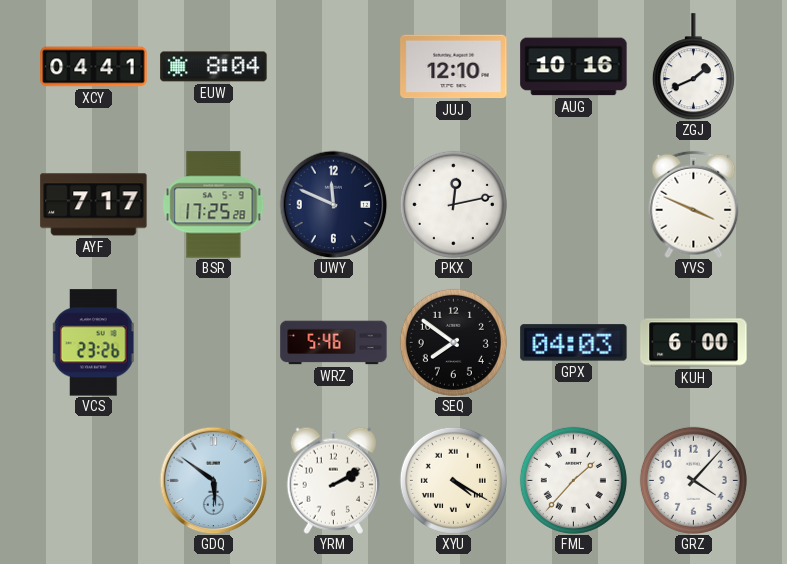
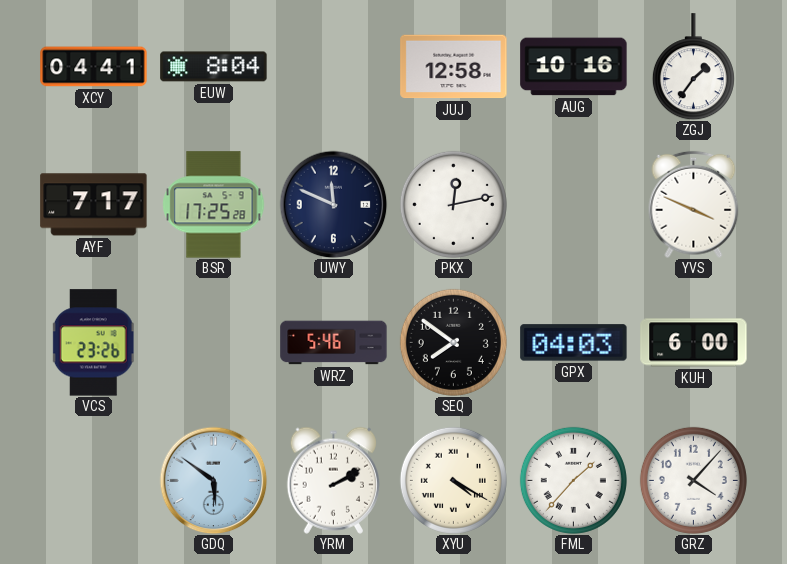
JUJ: 12:10 -> 12:58
ZGJ: 1:41 -> 1:36
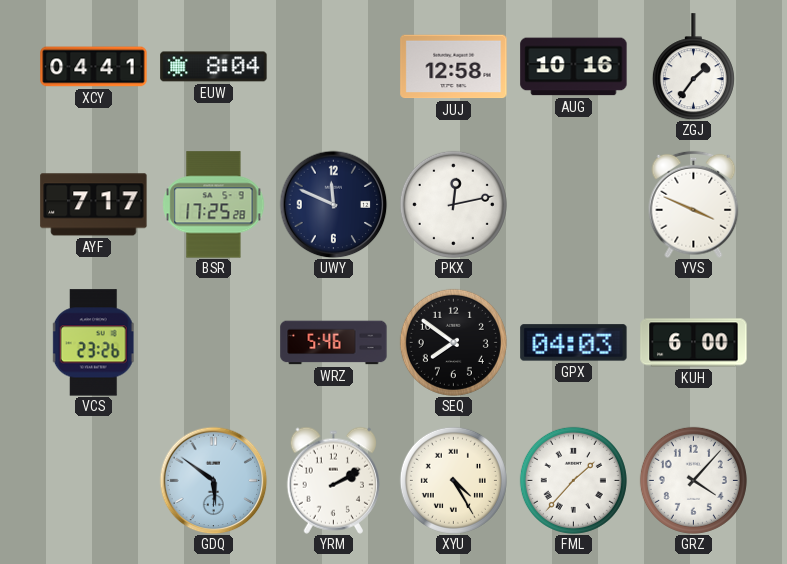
XYU: 4:20 -> 4:25
